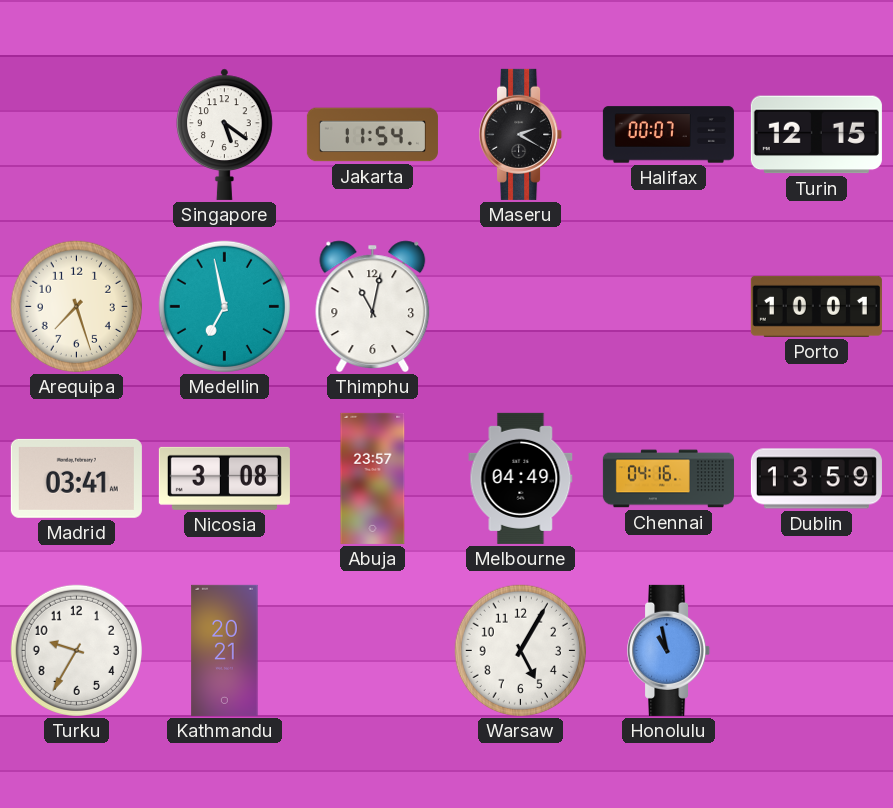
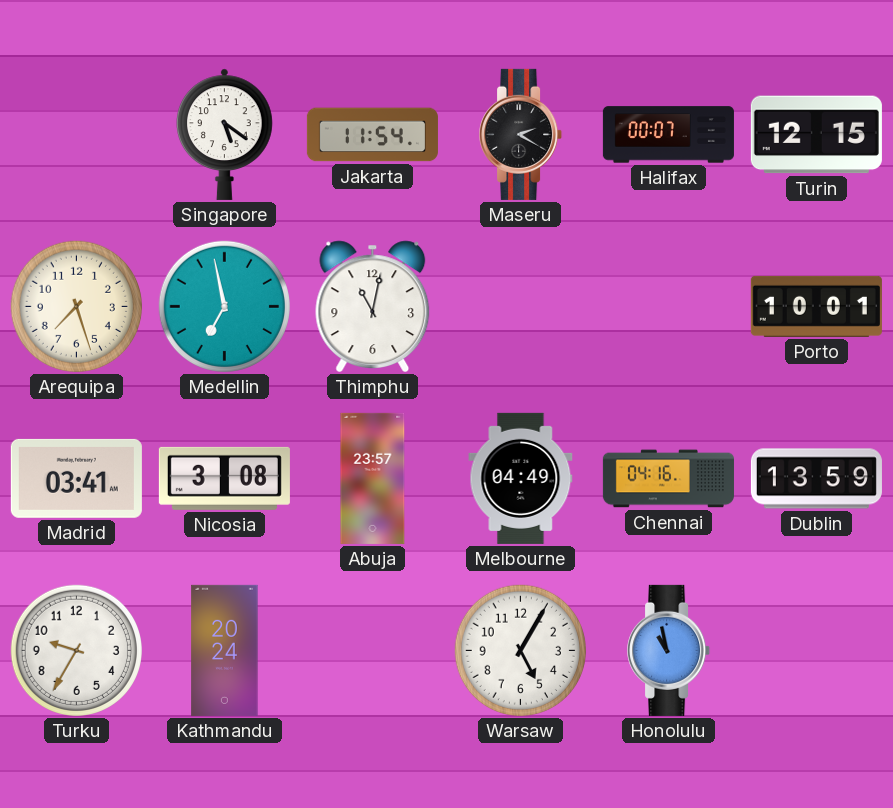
Kathmandu: 20:21 -> 20:24
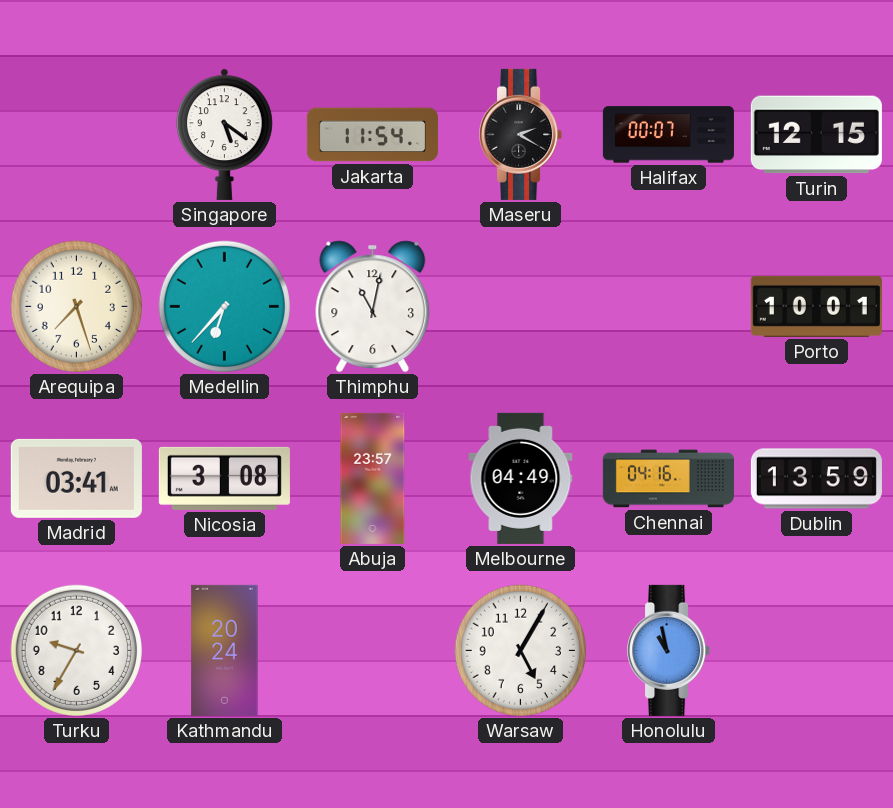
Medellin: 6:58 -> 6:37
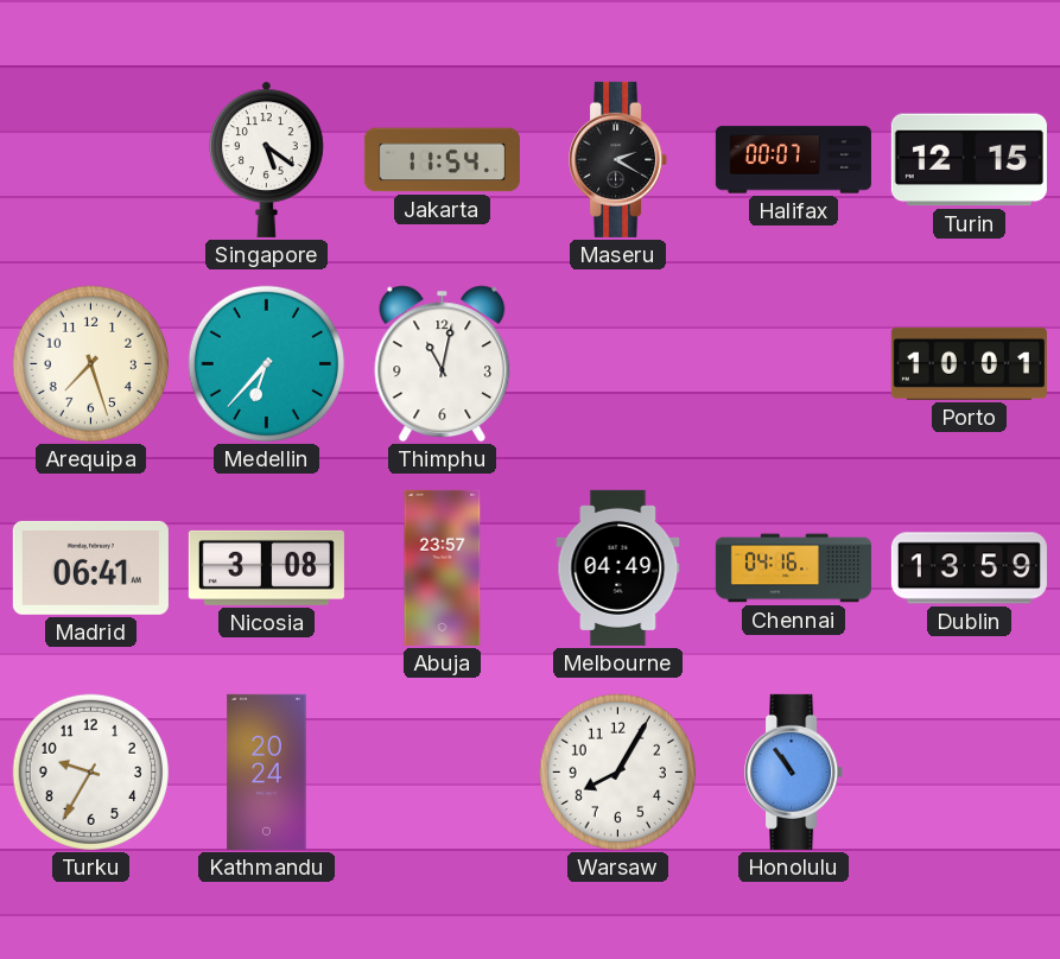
Madrid: 03:41 -> 06:41
Warsaw: 5:05 -> 8:05
Honolulu: 10:58 -> 10:54
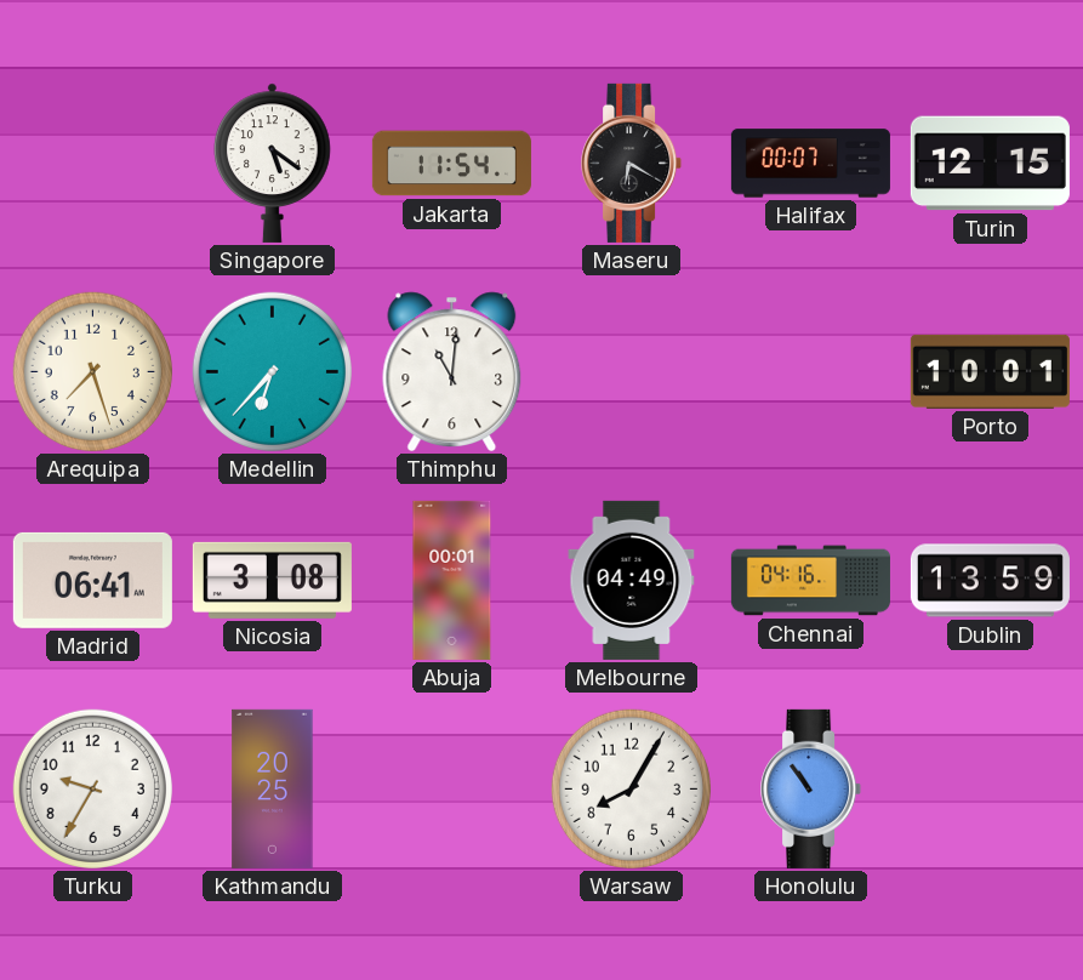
Maseru: 2:20 -> 6:20
Thimphu: 11:02 -> 11:01
Abuja: 23:57 -> 00:01
Kathmandu: 20:24 -> 20:25
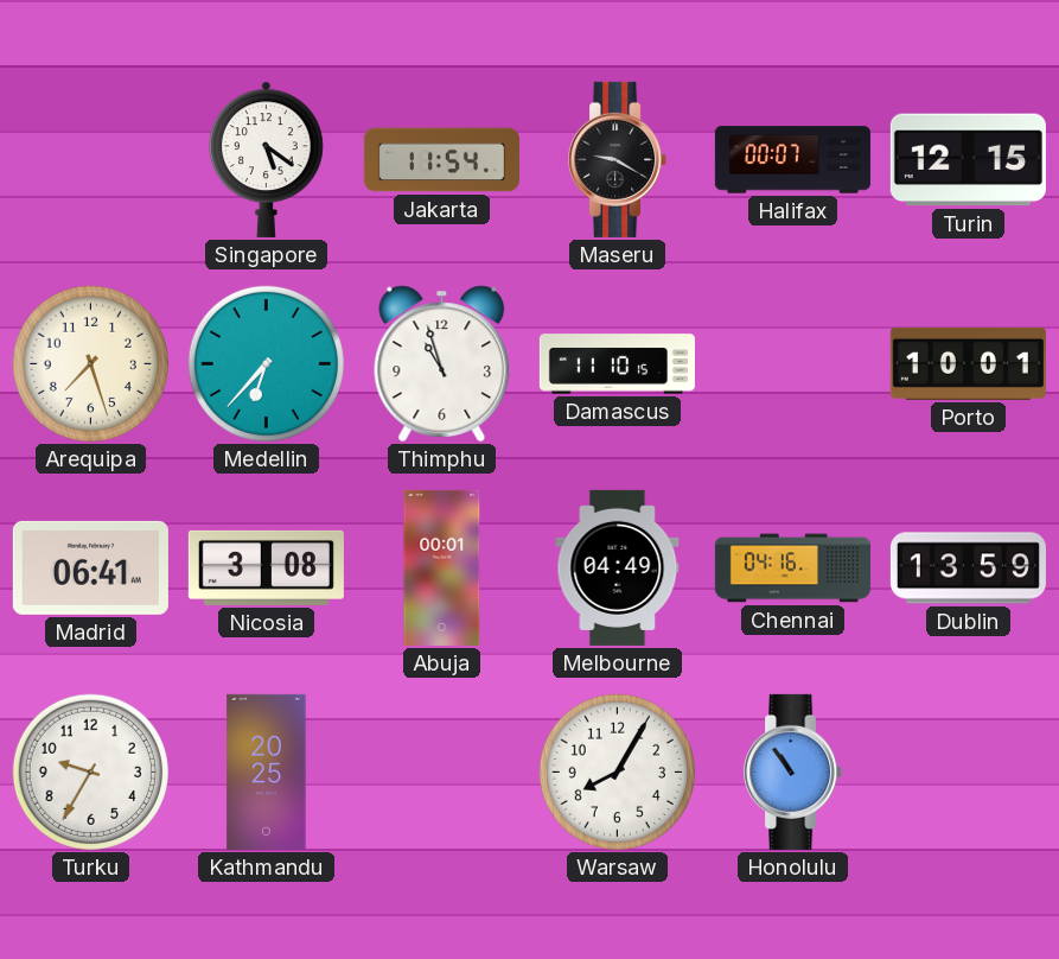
Maseru: 6:20 -> 9:20
Thimphu: 11:01 -> 10:57
Damascus: none -> 11:10
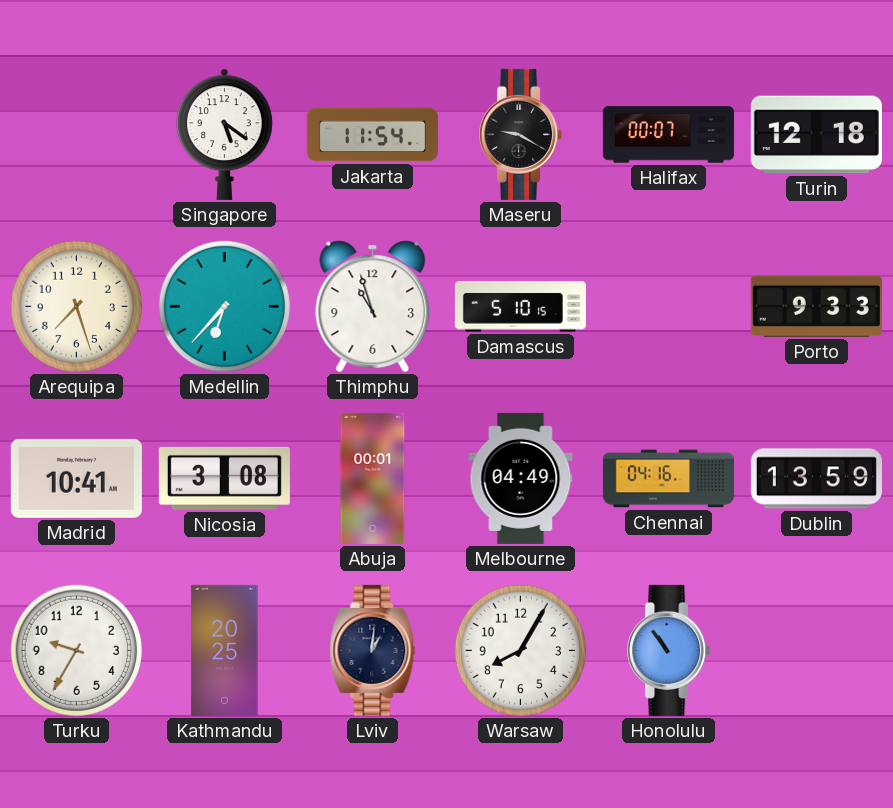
Turin: 12:15 -> 12:18
Damascus: 11:10 -> 5:10
Porto: 10:01 -> 9:33
Madrid: 06:41 -> 10:41
Lviv: none -> 1:01
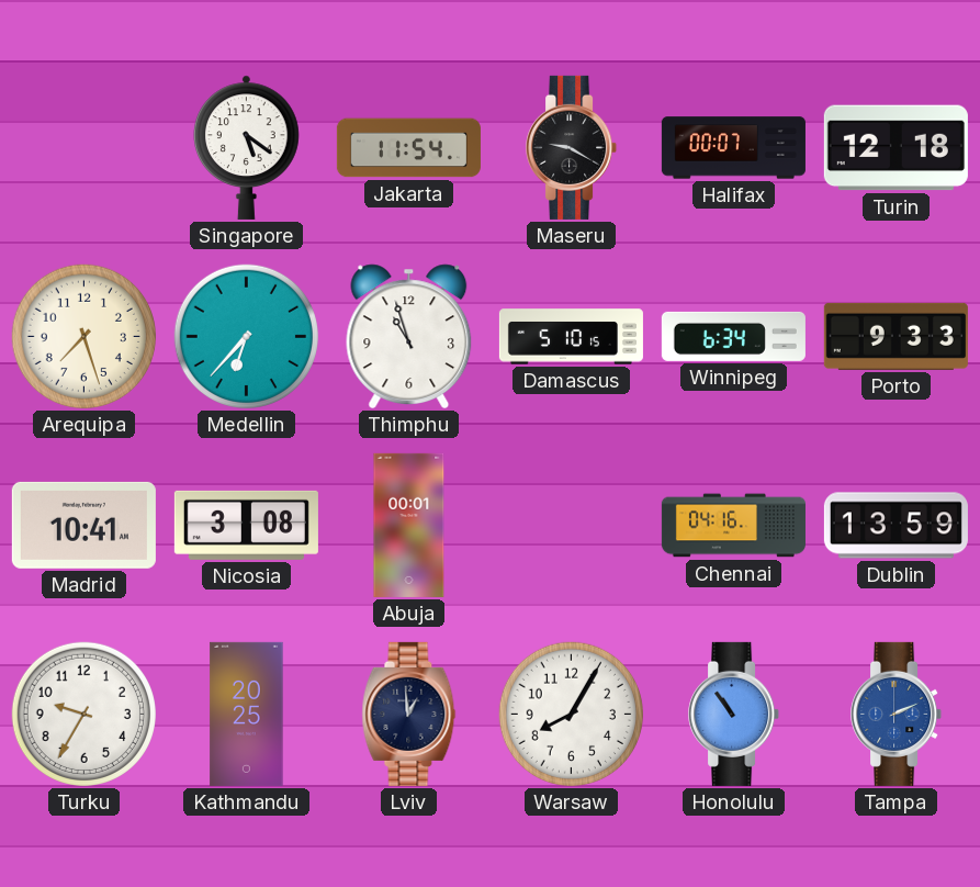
Winnipeg: none -> 6:34
Melbourne: 04:49 -> none
Lviv: 1:01 -> 12:59
Tampa: none -> 2:11
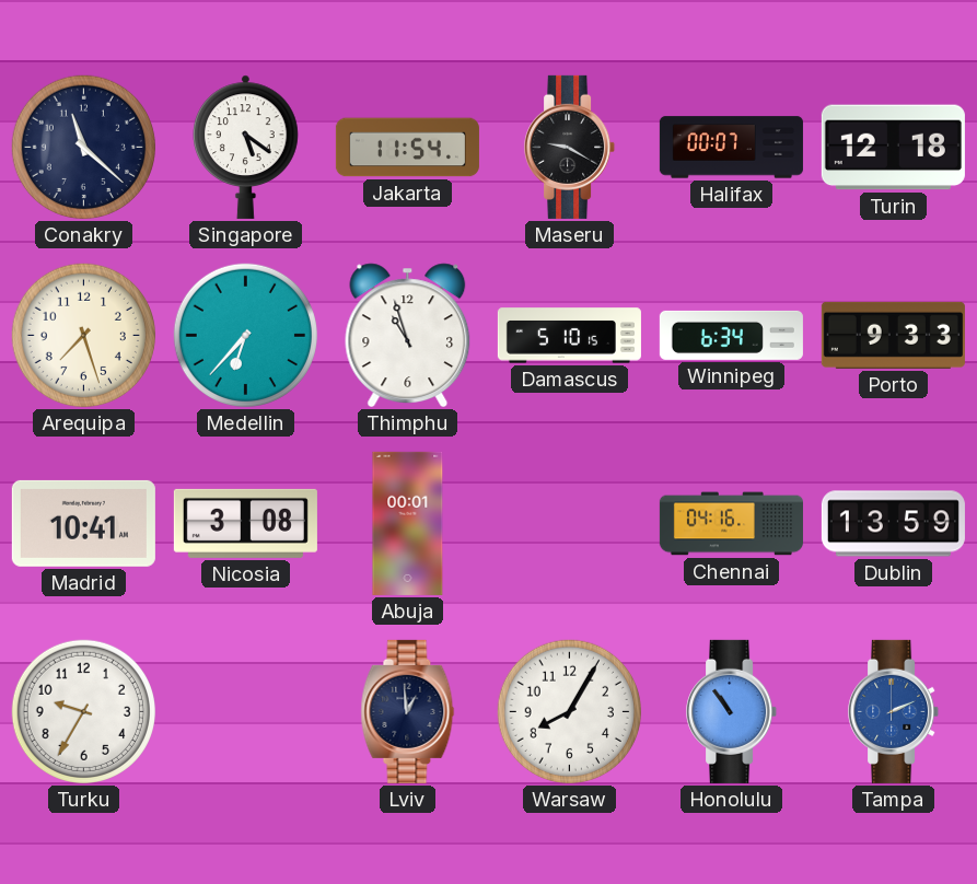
Conakry: none -> 11:22
Kathmandu: 20:25 -> none
